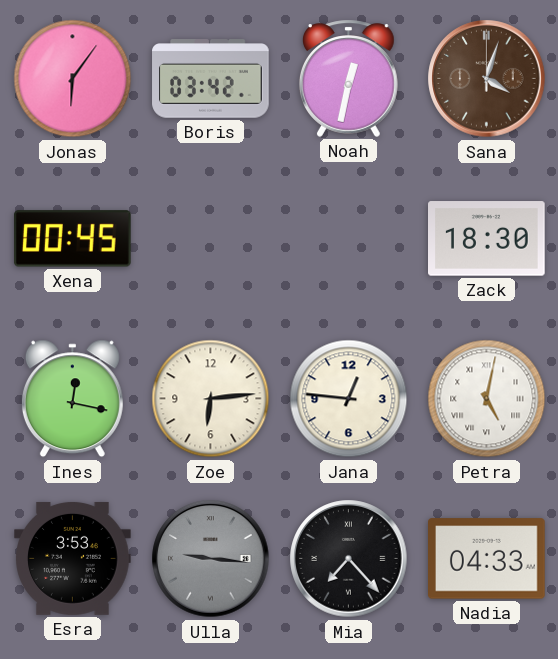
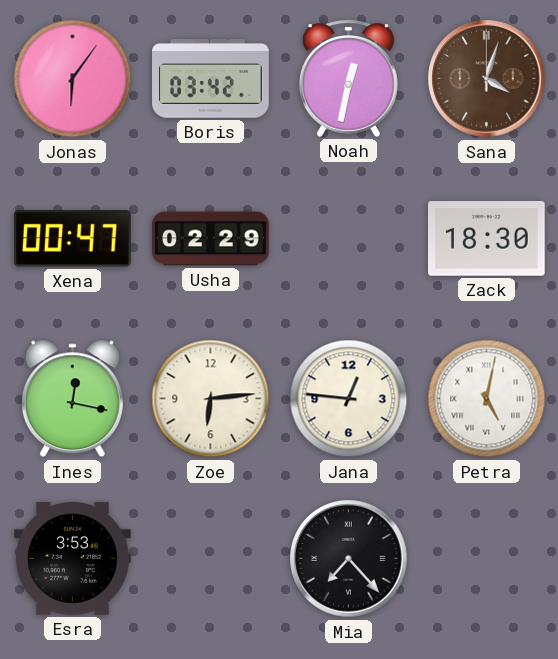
Xena: 00:45 -> 00:47
Usha: none -> 02:29
Ulla: 9:16 -> none
Nadia: 04:33 -> none
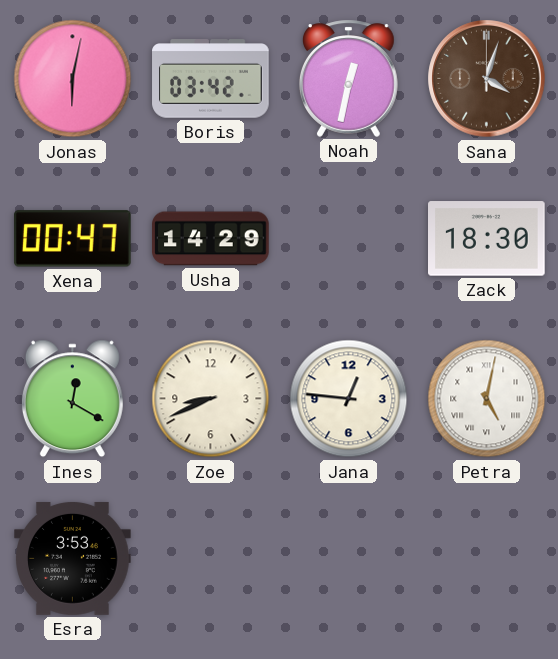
Jonas: 6:06 -> 6:02
Usha: 02:29 -> 14:29
Ines: 12:17 -> 12:20
Zoe: 6:14 -> 8:41
Mia: 7:23 -> none
